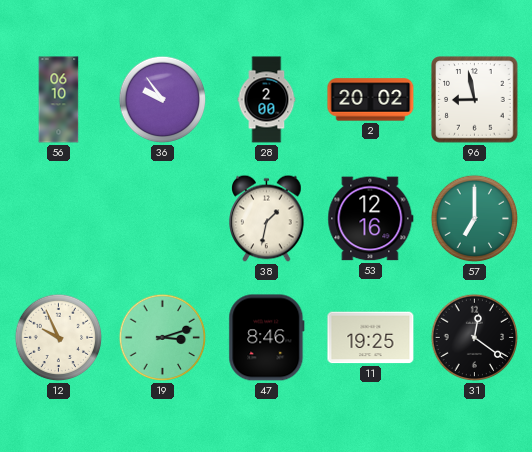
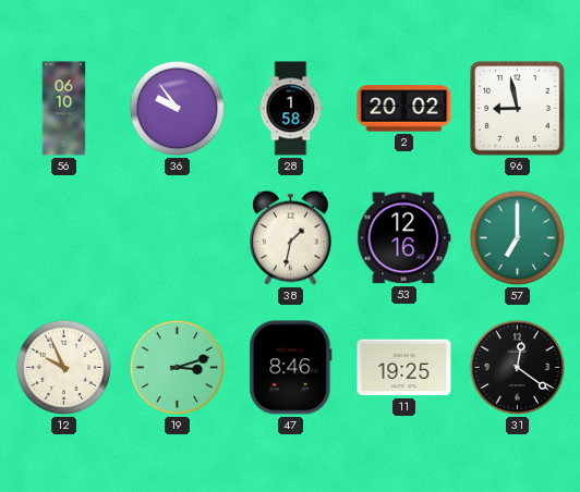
28: 2:00 -> 1:58
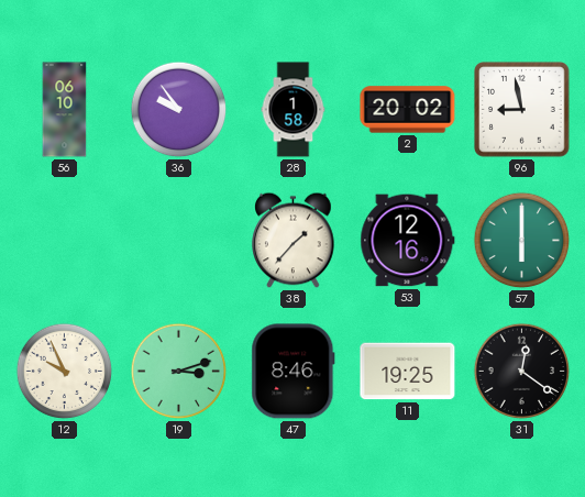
38: 1:32 -> 1:37
57: 7:00 -> 6:00
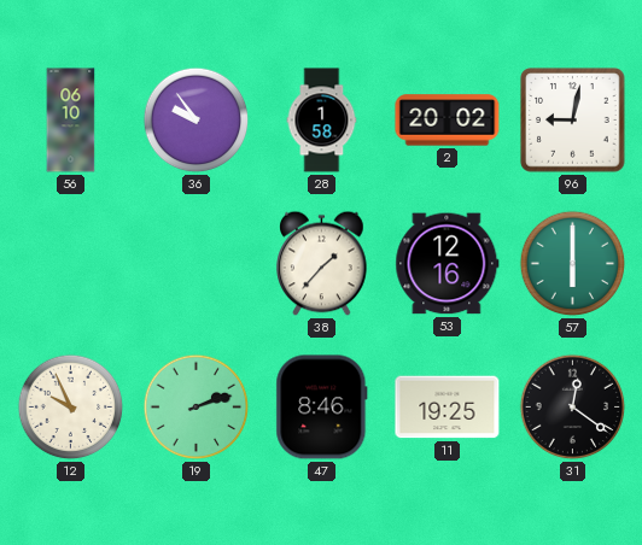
96: 8:58 -> 9:02
19: 3:12 -> 2:12
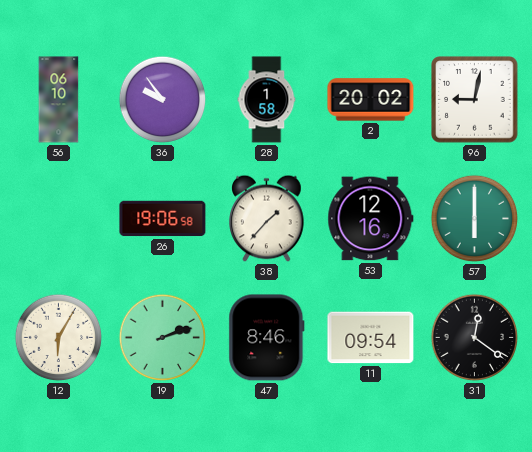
26: none -> 19:06
12: 9:56 -> 6:05
11: 19:25 -> 09:54
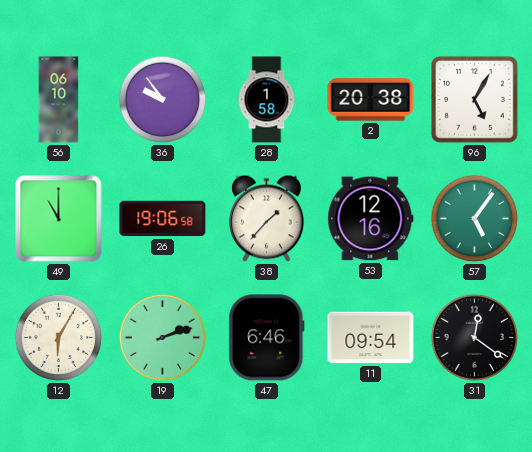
2: 20:02 -> 20:38
96: 9:02 -> 5:05
49: none -> 11:00
57: 6:00 -> 5:06
47: 8:46 -> 6:46
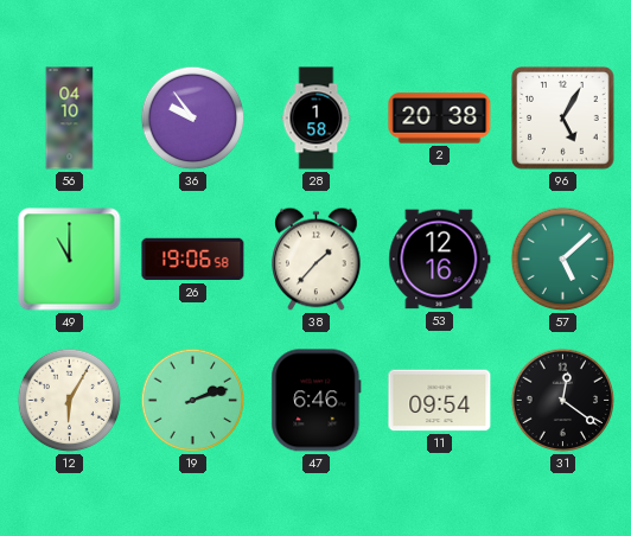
56: 06:10 -> 04:10
57: 5:06 -> 5:08
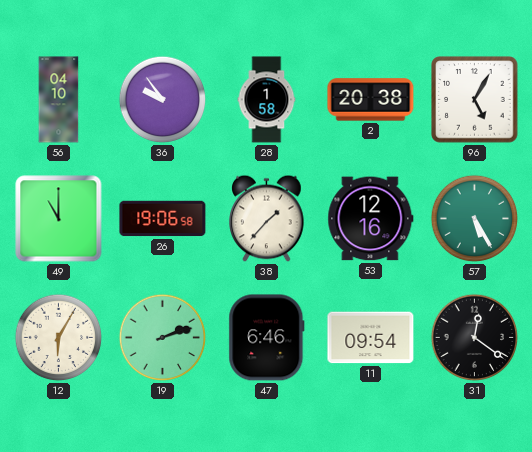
57: 5:08 -> 5:25
